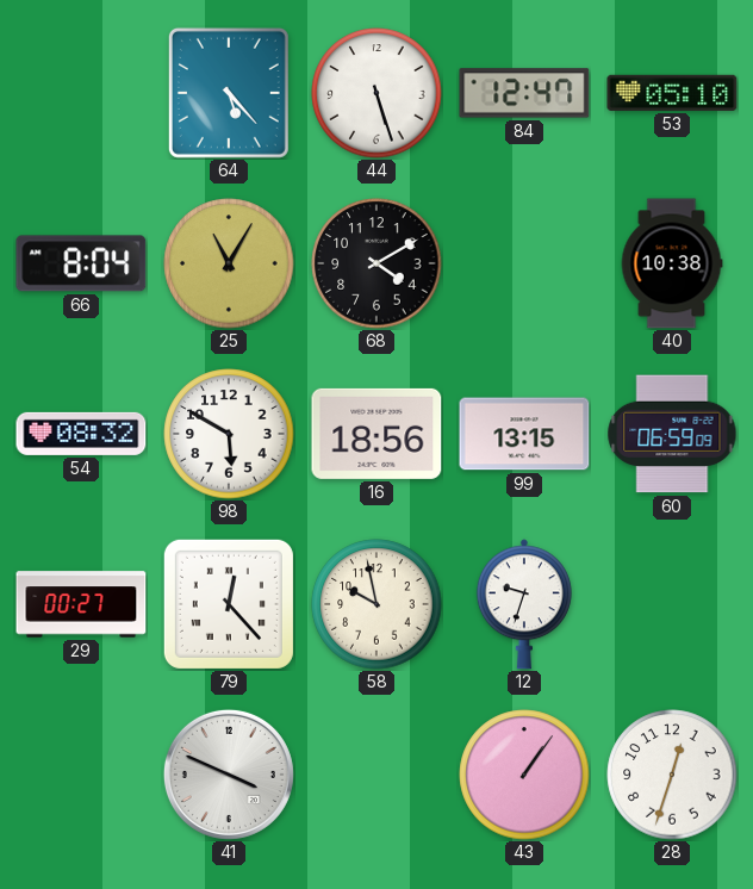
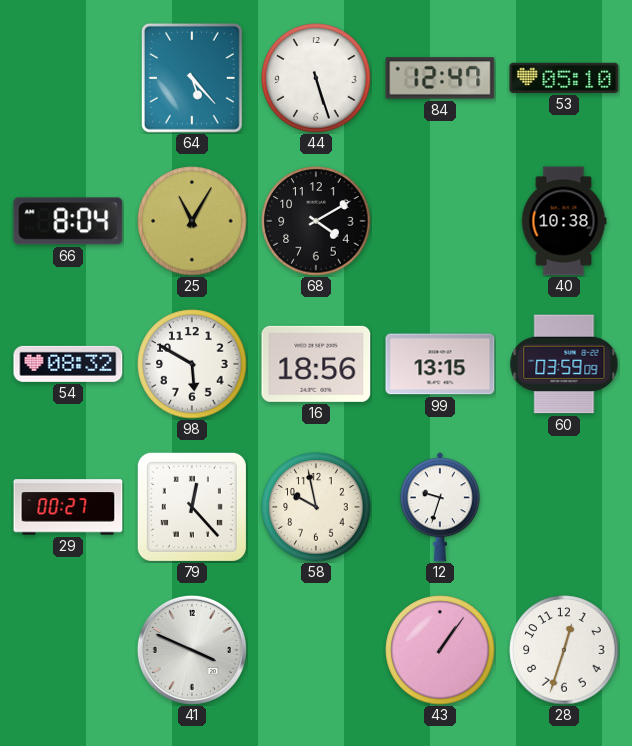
60: 06:59 -> 03:59
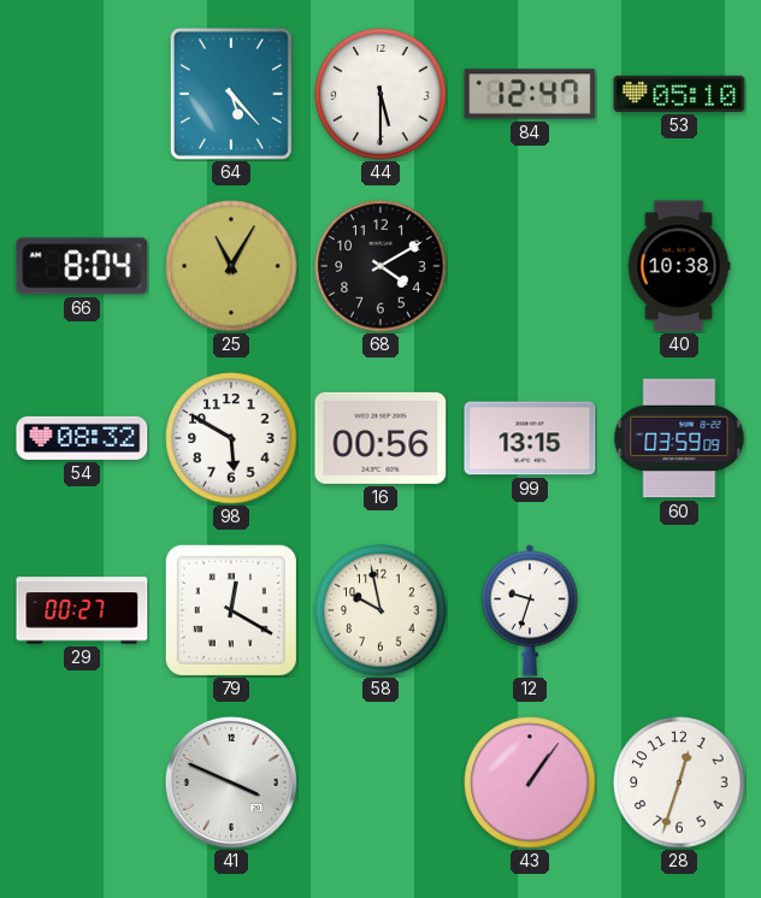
44: 5:27 -> 5:30
16: 18:56 -> 00:56
79: 12:23 -> 12:20
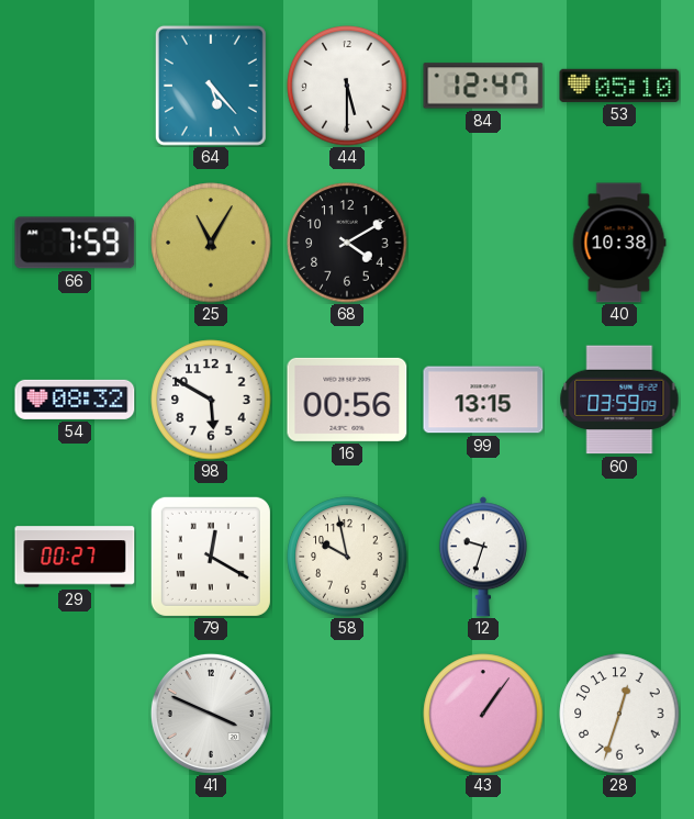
66: 8:04 -> 7:59
